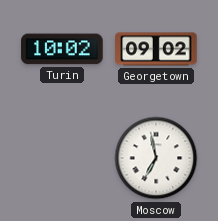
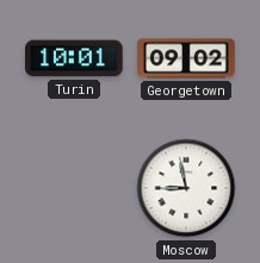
Turin: 10:02 -> 10:01
Moscow: 6:58 -> 8:58
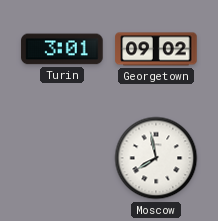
Turin: 10:01 -> 3:01
Moscow: 8:58 -> 7:58
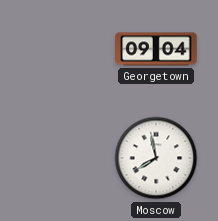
Turin: 3:01 -> none
Georgetown: 09:02 -> 09:04
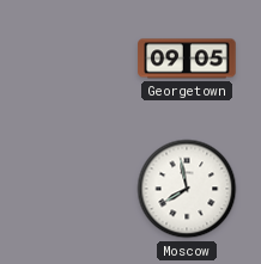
Georgetown: 09:04 -> 09:05
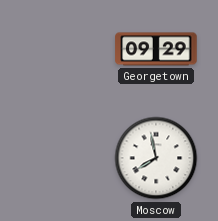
Georgetown: 09:05 -> 09:29
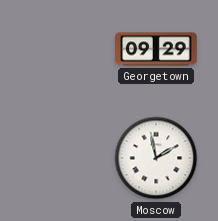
Moscow: 7:58 -> 1:58
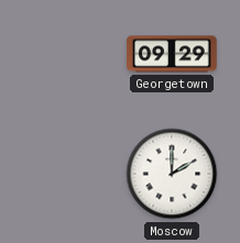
Moscow: 1:58 -> 2:00
